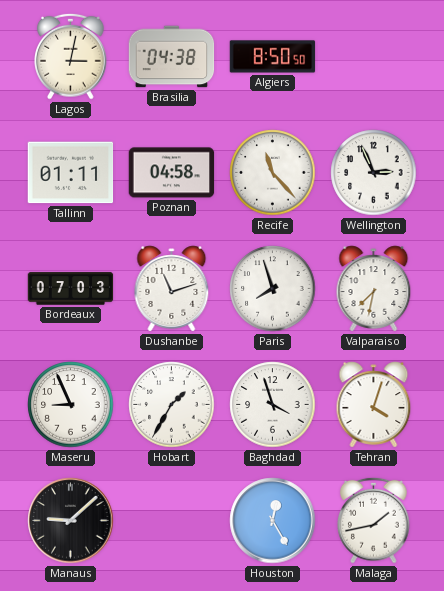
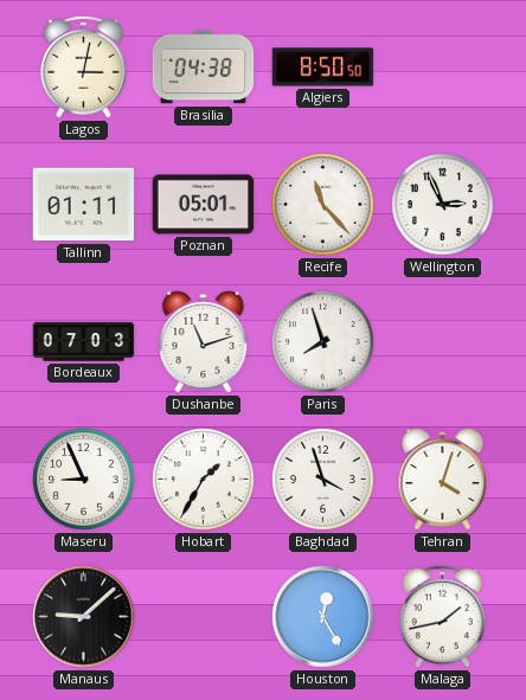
Poznan: 04:58 -> 05:01
Valparaiso: 7:32 -> none
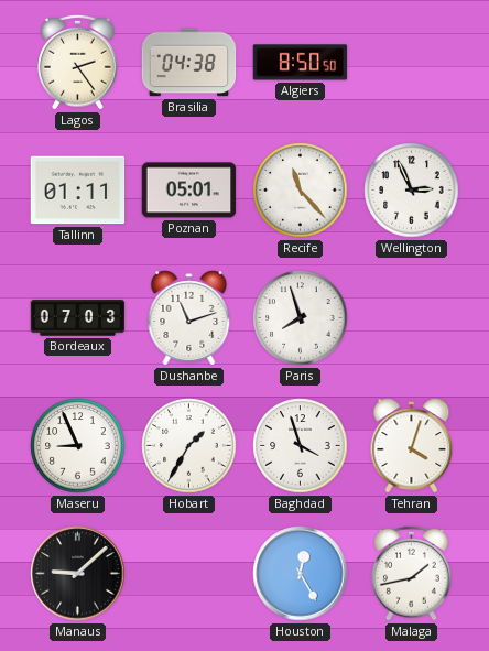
Lagos: 3:02 -> 2:24
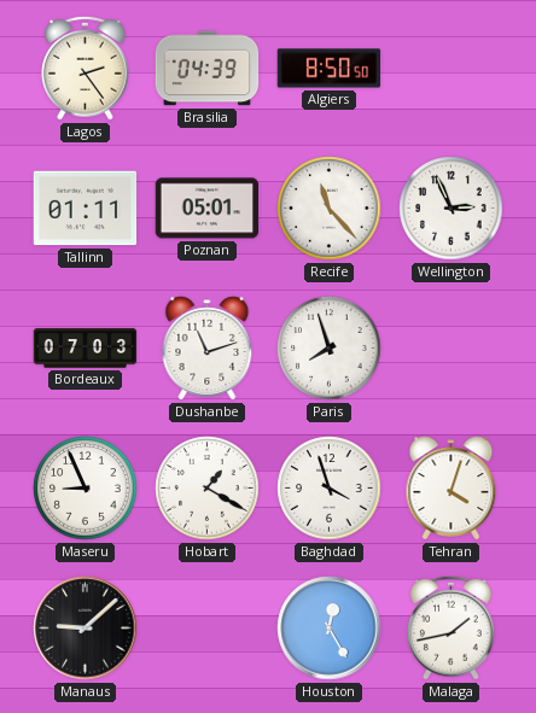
Brasilia: 04:38 -> 04:39
Hobart: 1:35 -> 1:20
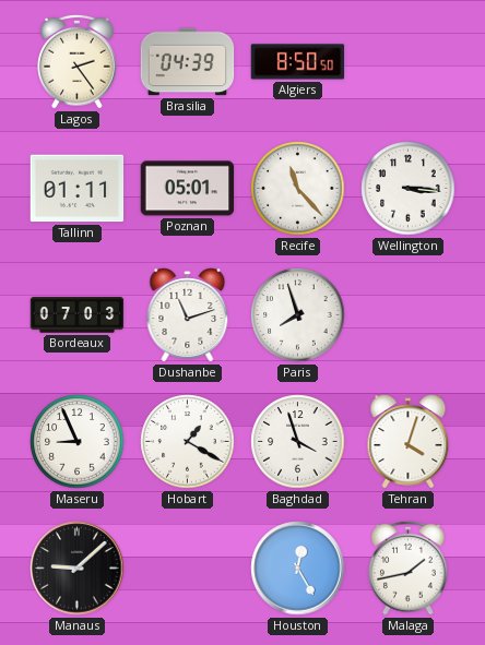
Wellington: 2:56 -> 3:16
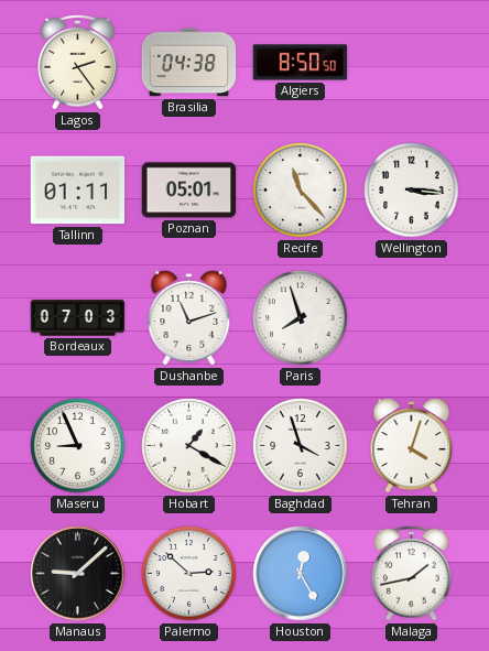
Brasilia: 04:39 -> 04:38
Palermo: none -> 2:52
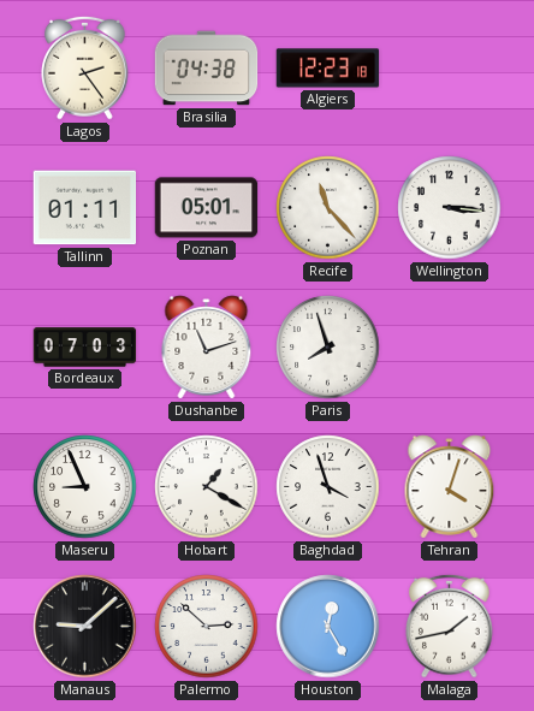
Algiers: 8:50 -> 12:23
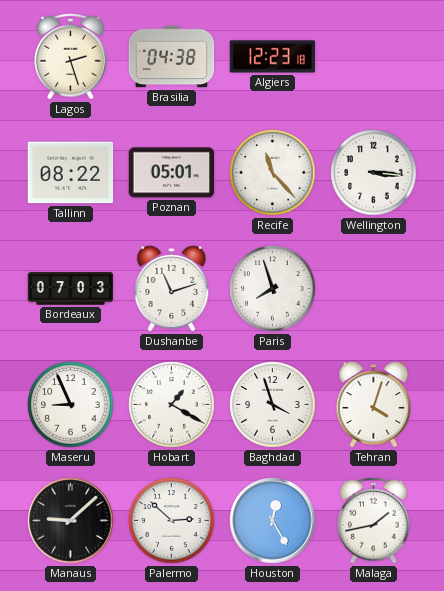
Lagos: 2:24 -> 2:27
Tallinn: 01:11 -> 08:22
